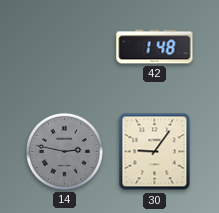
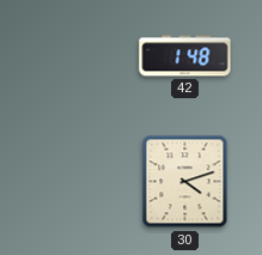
14: 2:47 -> none
30: 9:06 -> 4:12
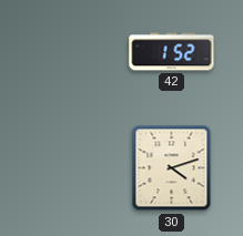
42: 1:48 -> 1:52
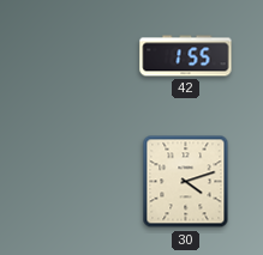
42: 1:52 -> 1:55
